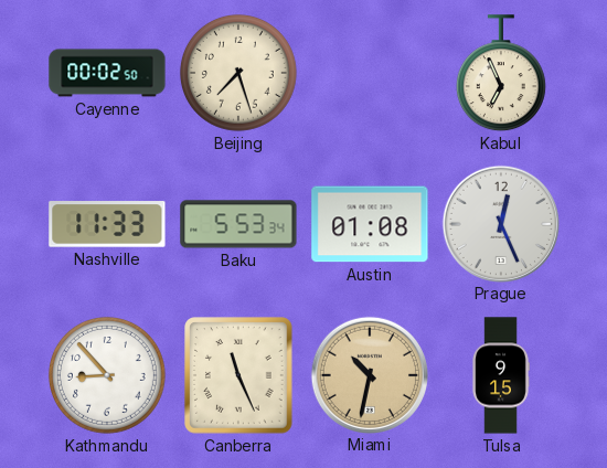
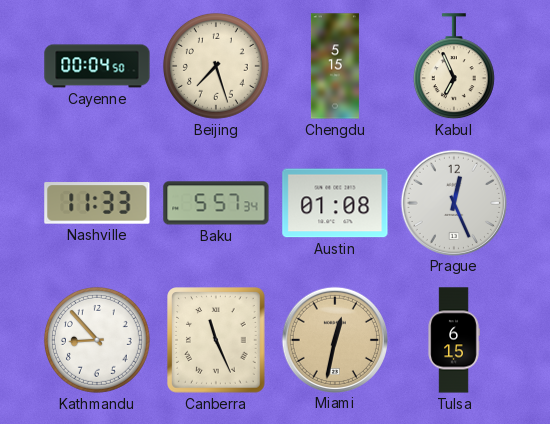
Cayenne: 00:02 -> 00:04
Chengdu: none -> 5:15
Baku: 5:53 -> 5:57
Miami: 10:32 -> 12:32
Tulsa: 9:15 -> 6:15
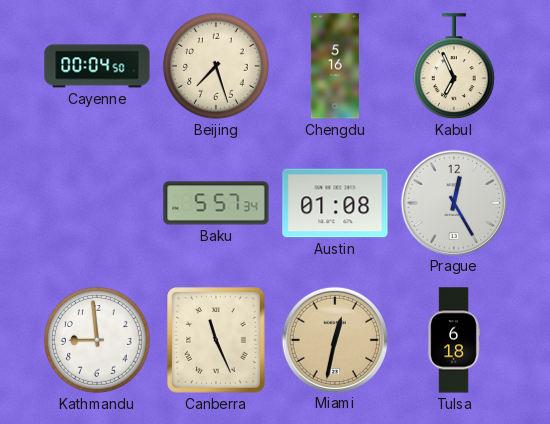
Chengdu: 5:15 -> 5:16
Nashville: 11:33 -> none
Prague: 12:26 -> 12:25
Kathmandu: 8:53 -> 8:59
Tulsa: 6:15 -> 6:18
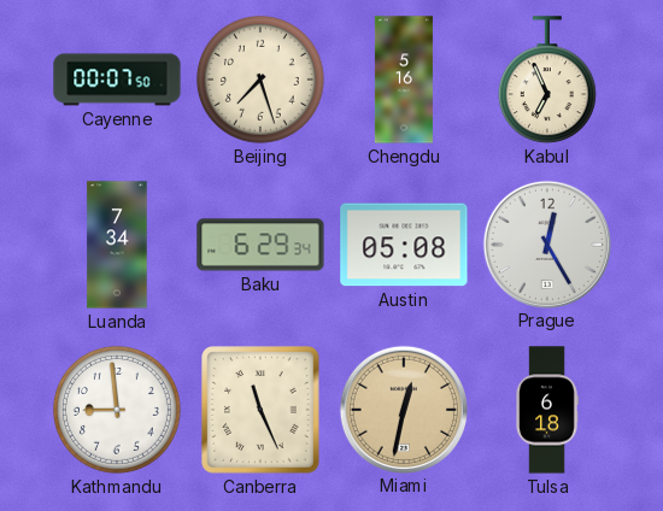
Cayenne: 00:04 -> 00:07
Luanda: none -> 7:34
Baku: 5:57 -> 6:29
Austin: 01:08 -> 05:08
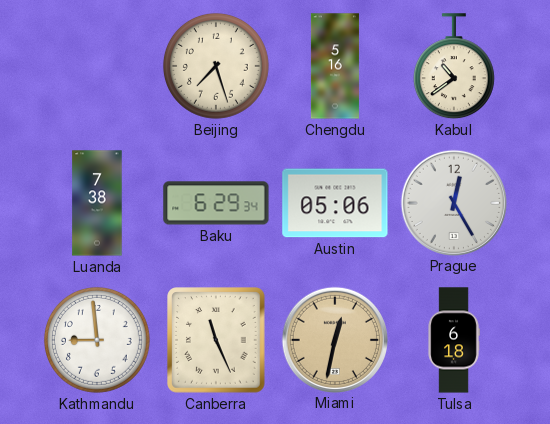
Cayenne: 00:07 -> none
Kabul: 6:56 -> 10:39
Luanda: 7:34 -> 7:38
Austin: 05:08 -> 05:06
